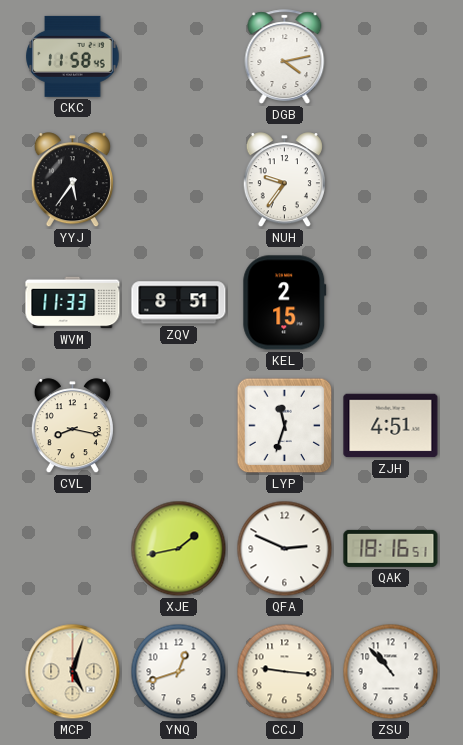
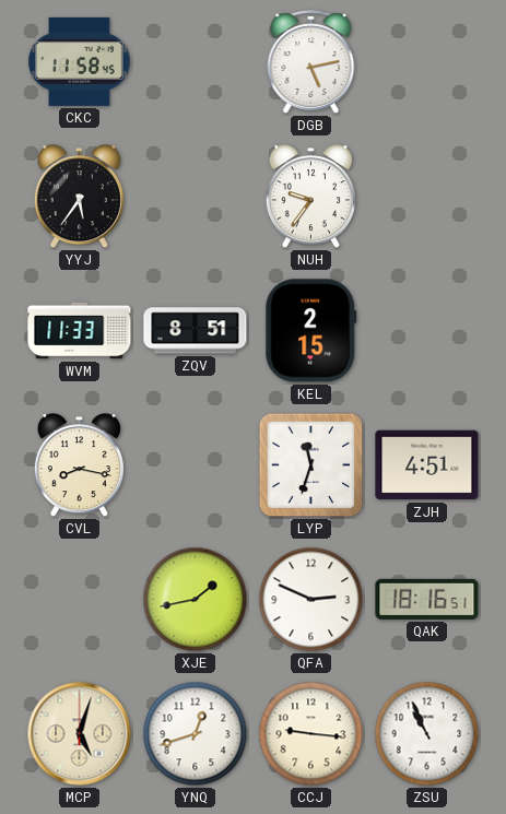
DGB: 4:13 -> 5:13
ZSU: 10:53 -> 10:56
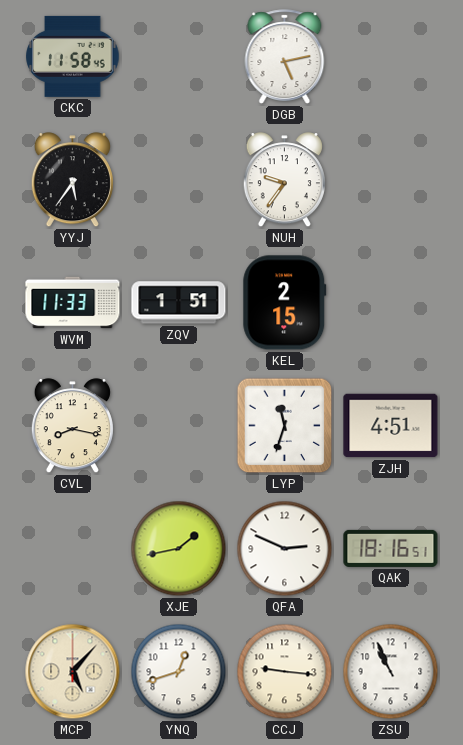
ZQV: 8:51 -> 1:51
MCP: 5:03 -> 5:07
